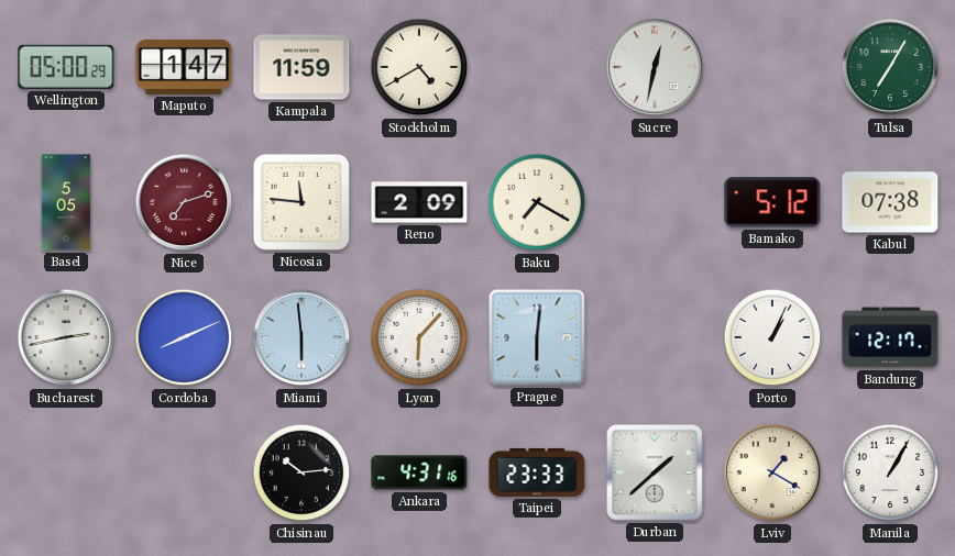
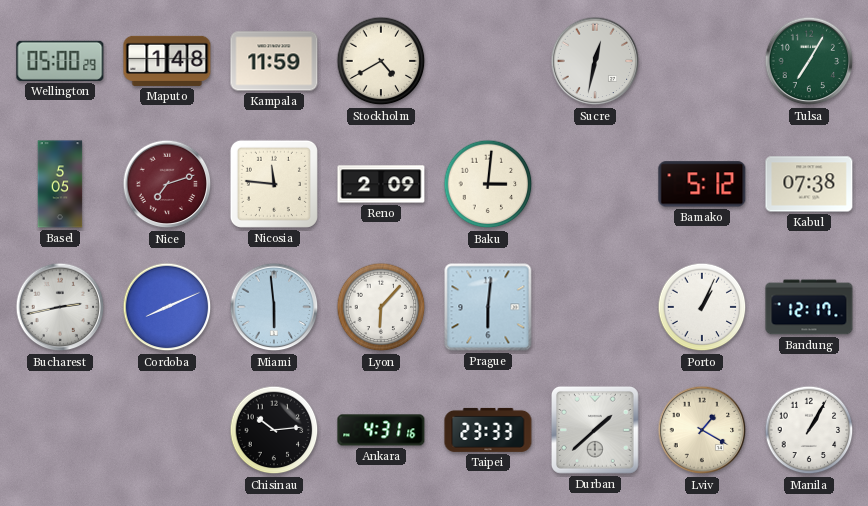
Maputo: 1:47 -> 1:48
Baku: 7:20 -> 3:01
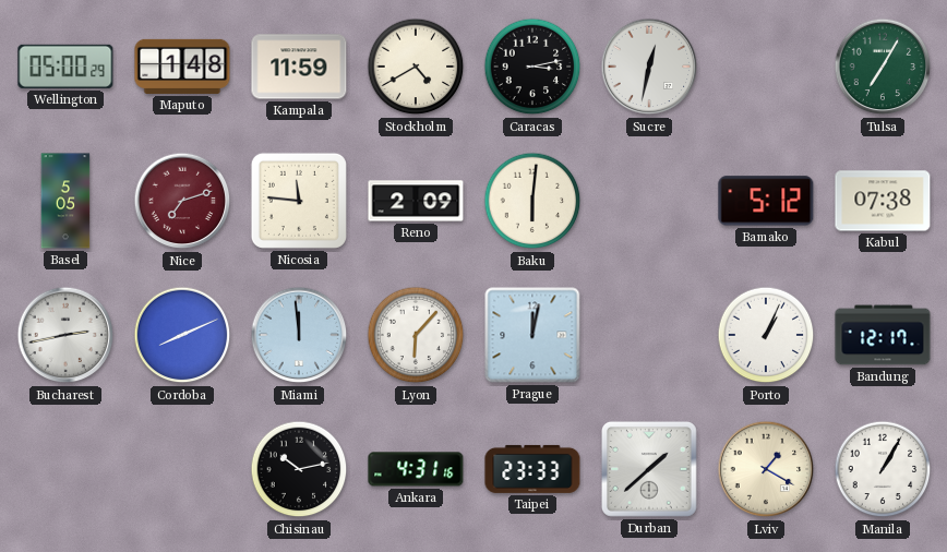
Caracas: none -> 3:13
Baku: 3:01 -> 6:01
Miami: 5:59 -> 11:59
Prague: 6:01 -> 12:02
Chisinau: 10:14 -> 10:13
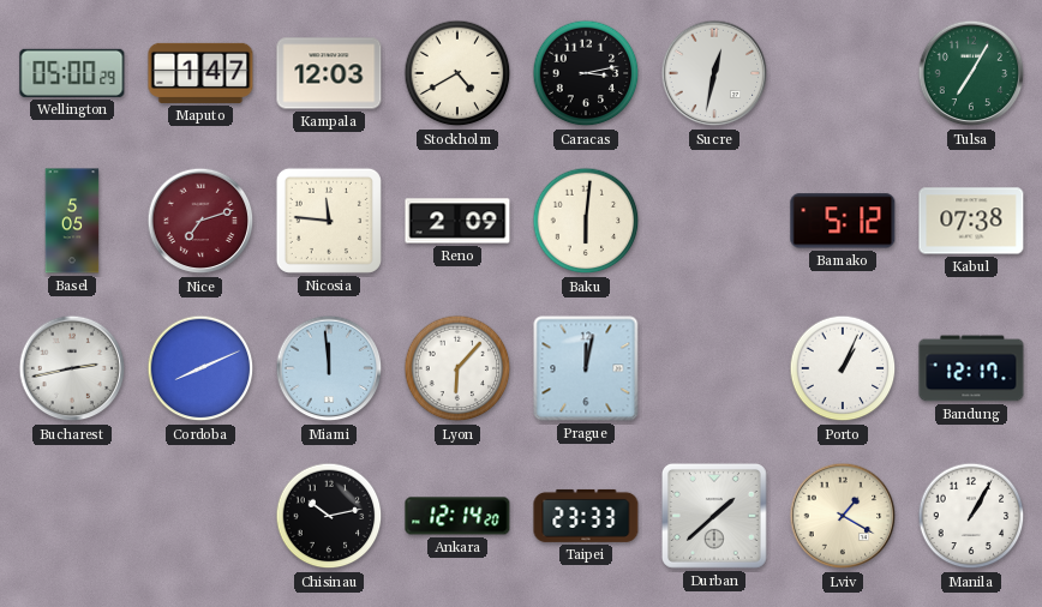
Maputo: 1:48 -> 1:47
Kampala: 11:59 -> 12:03
Ankara: 4:31 -> 12:14
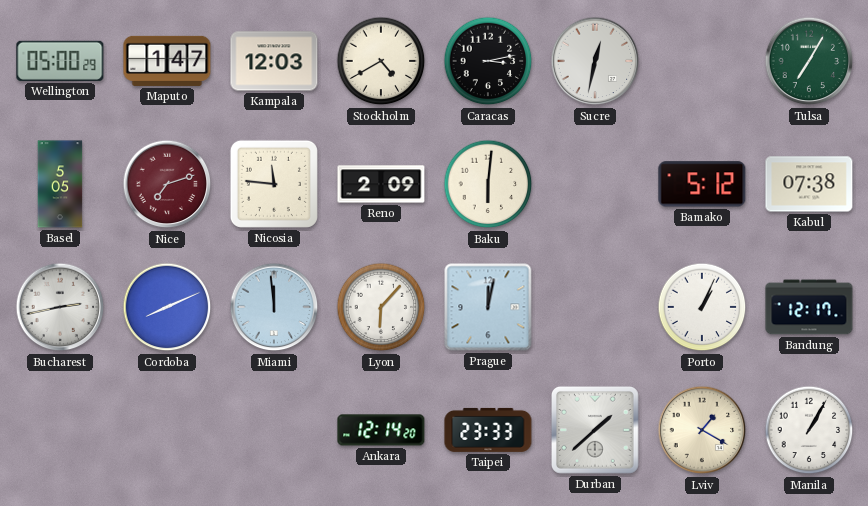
Chisinau: 10:13 -> none
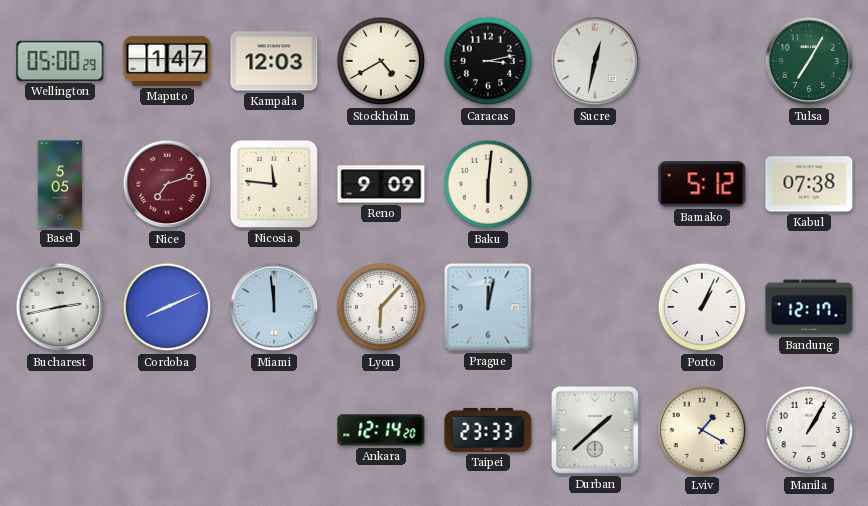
Reno: 2:09 -> 9:09
